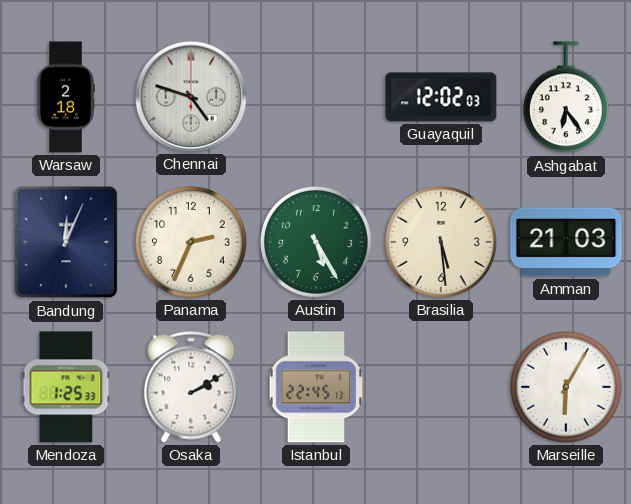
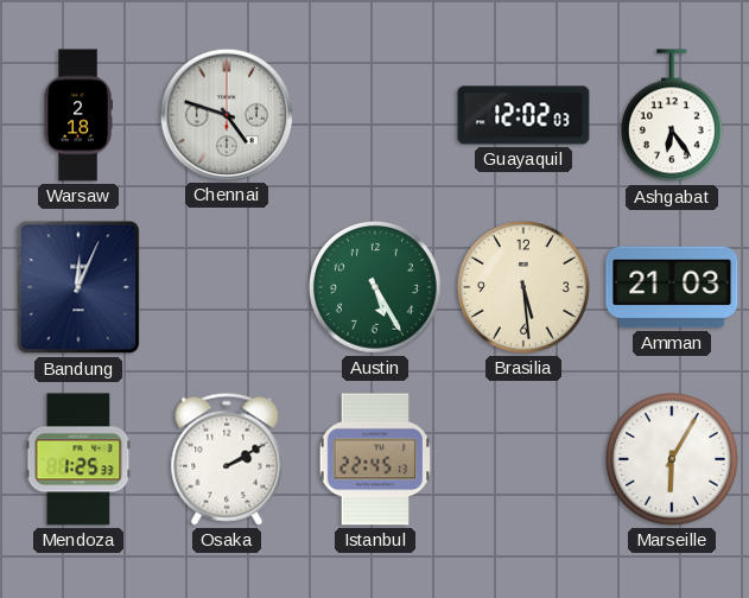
Panama: 2:34 -> none
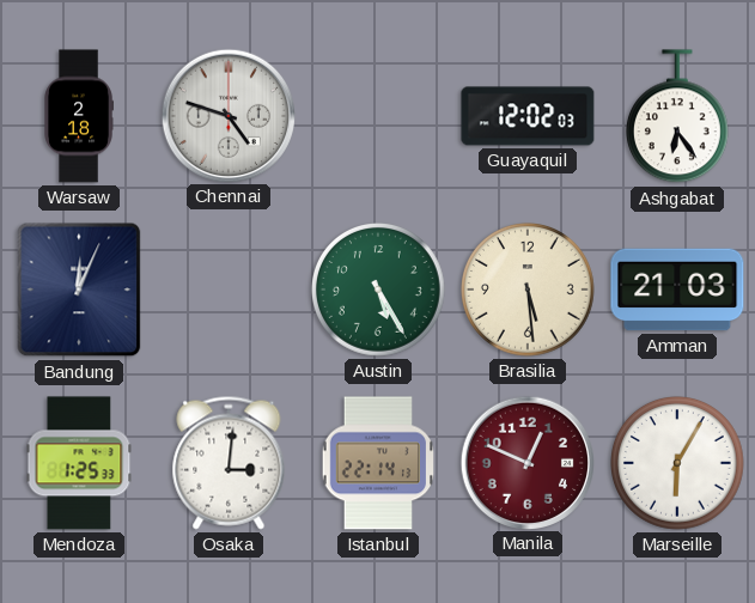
Osaka: 2:10 -> 3:01
Istanbul: 22:45 -> 22:14
Manila: none -> 12:49
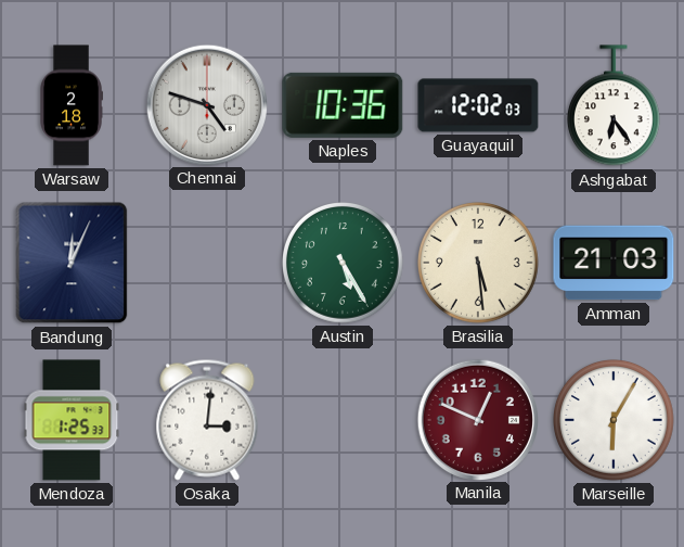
Naples: none -> 10:36
Istanbul: 22:14 -> none
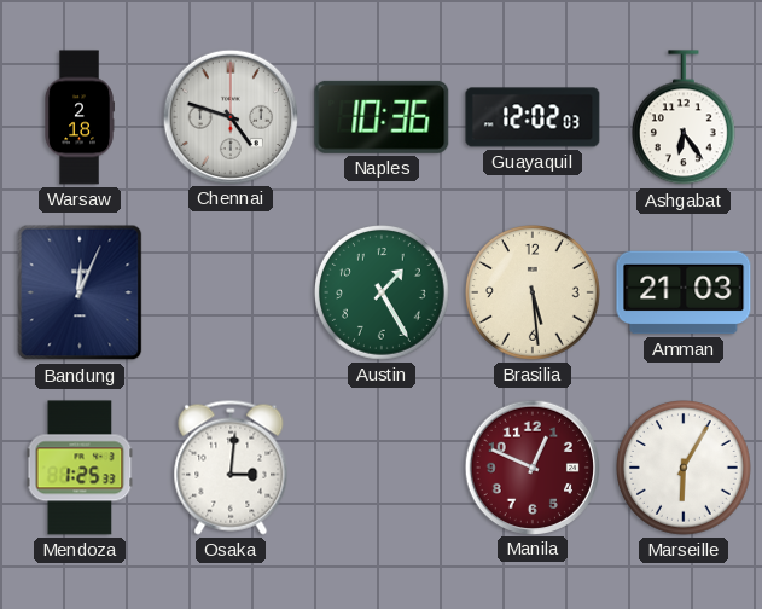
Austin: 5:25 -> 1:25
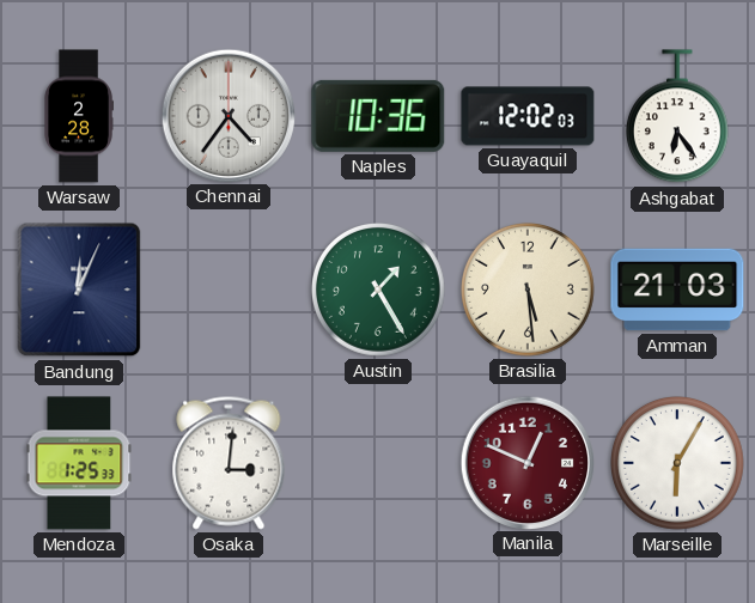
Warsaw: 2:18 -> 2:28
Chennai: 4:48 -> 4:36
